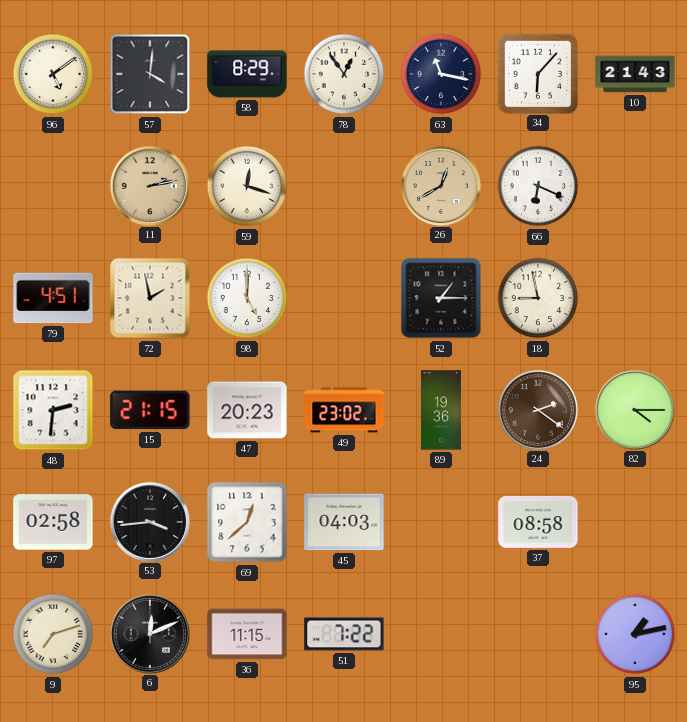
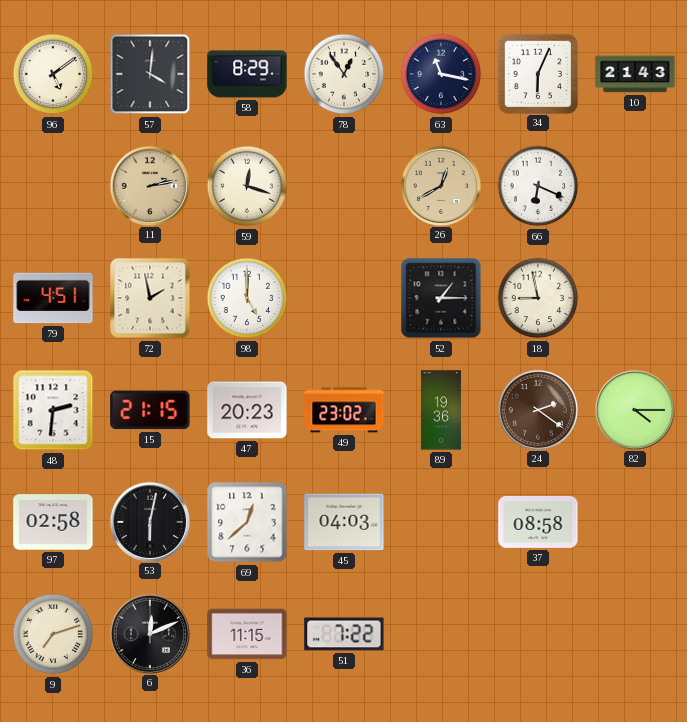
34: 6:07 -> 6:04
53: 3:44 -> 6:02
95: 1:13 -> none
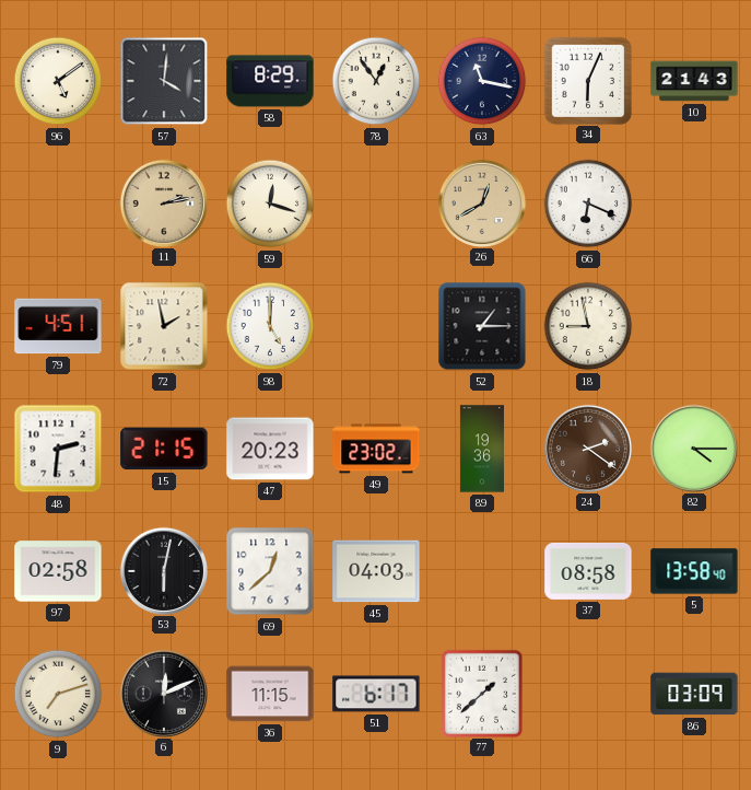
5: none -> 13:58
51: 7:22 -> 6:17
77: none -> 1:38
86: none -> 03:09
